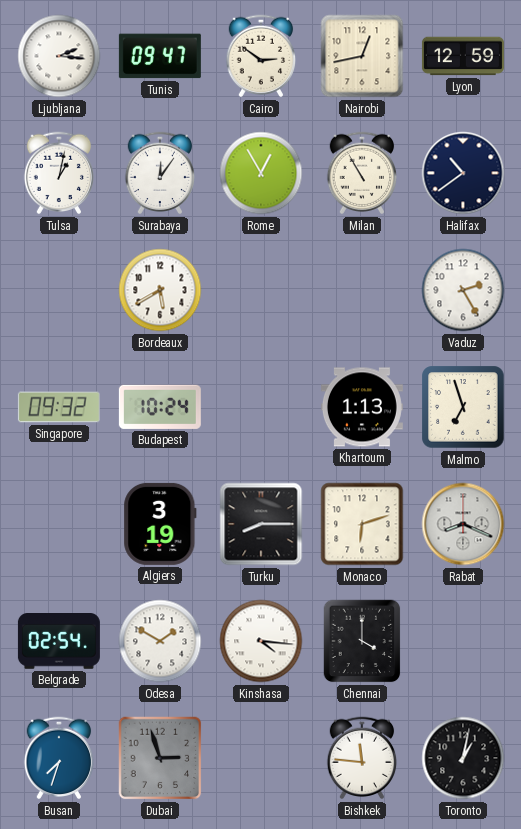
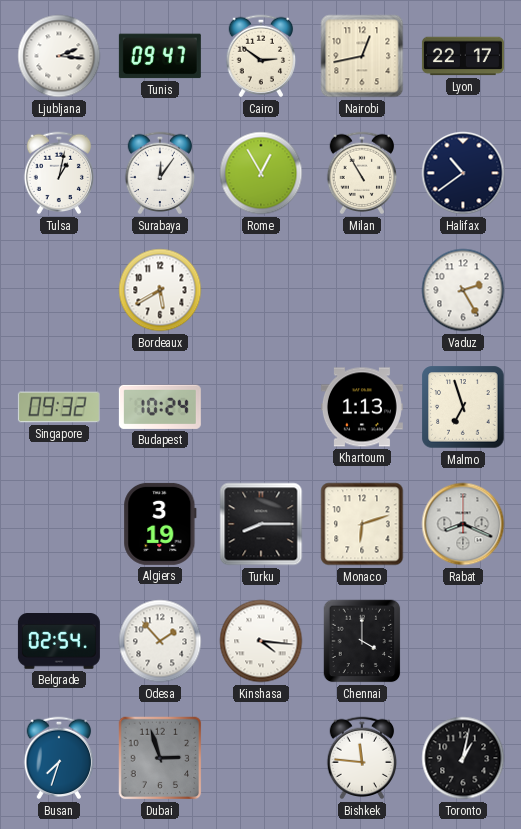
Lyon: 12:59 -> 22:17
Odesa: 1:50 -> 1:53
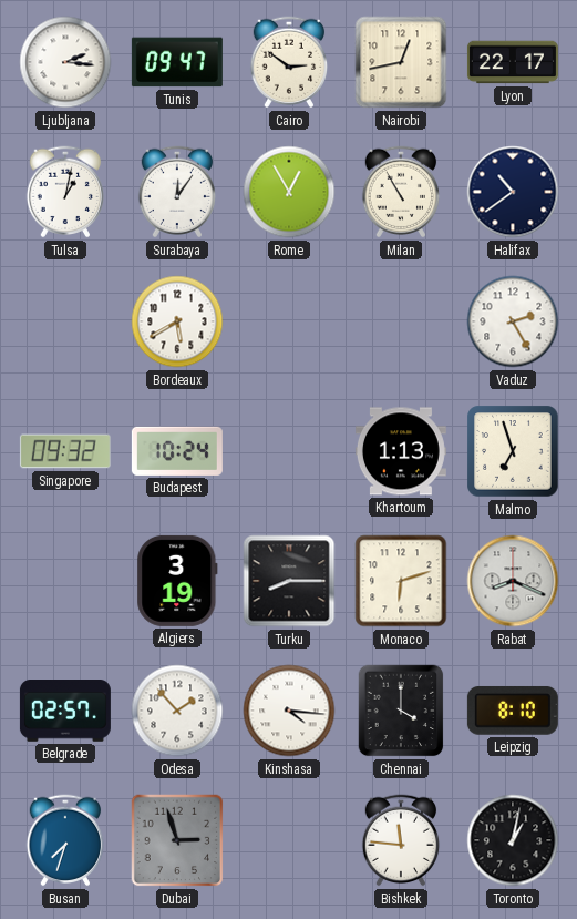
Belgrade: 02:54 -> 02:57
Leipzig: none -> 8:10
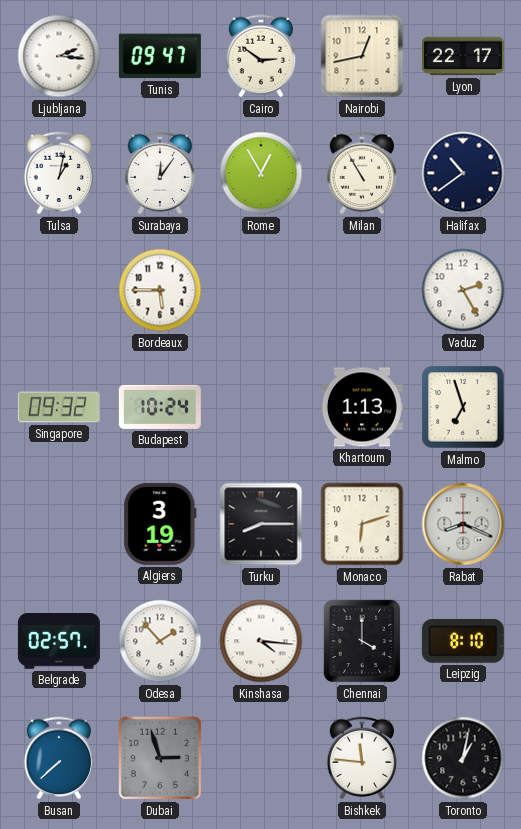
Bordeaux: 5:40 -> 5:45
Busan: 7:33 -> 7:38
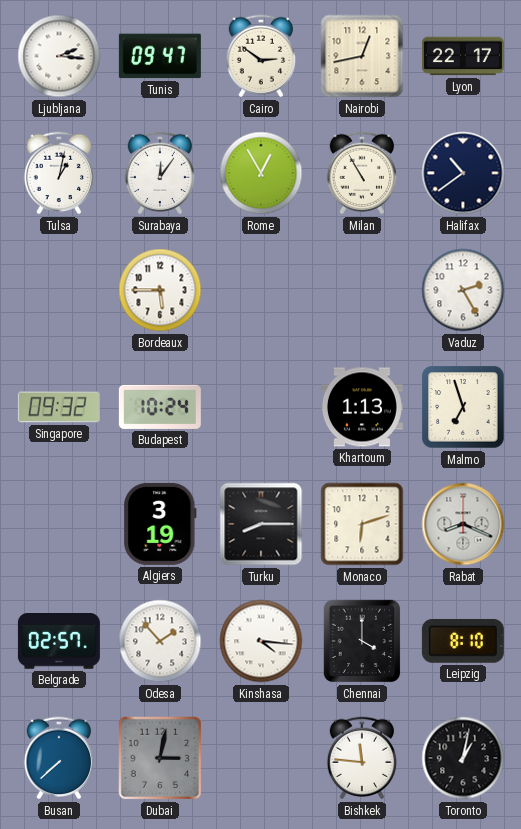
Dubai: 2:57 -> 3:02
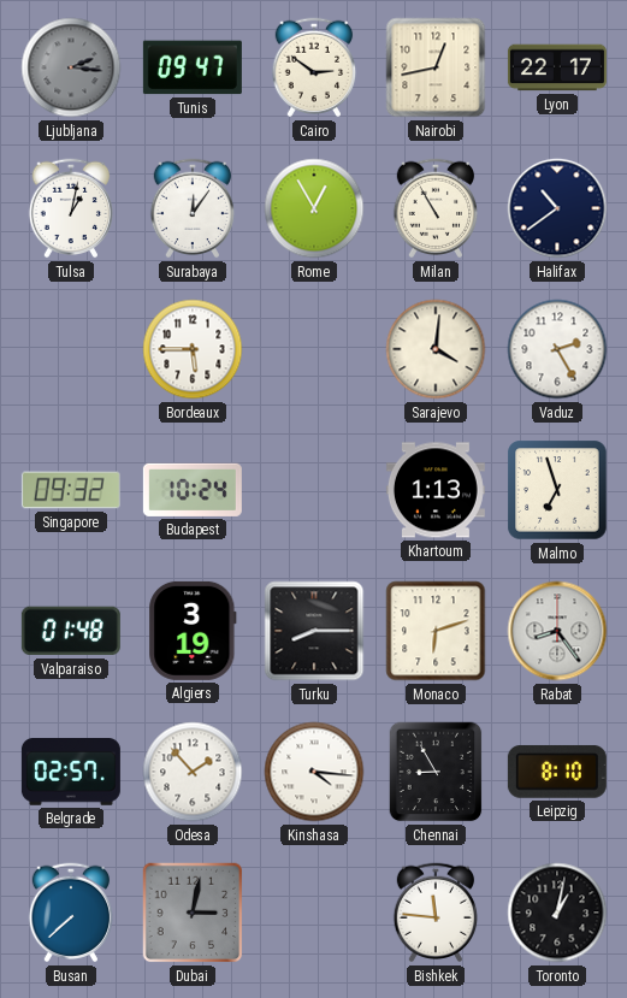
Ljubljana dial: white -> grey
Sarajevo: none -> 4:01
Valparaiso: none -> 01:48
Rabat: 8:19 -> 8:24
Chennai: 4:00 -> 8:55
